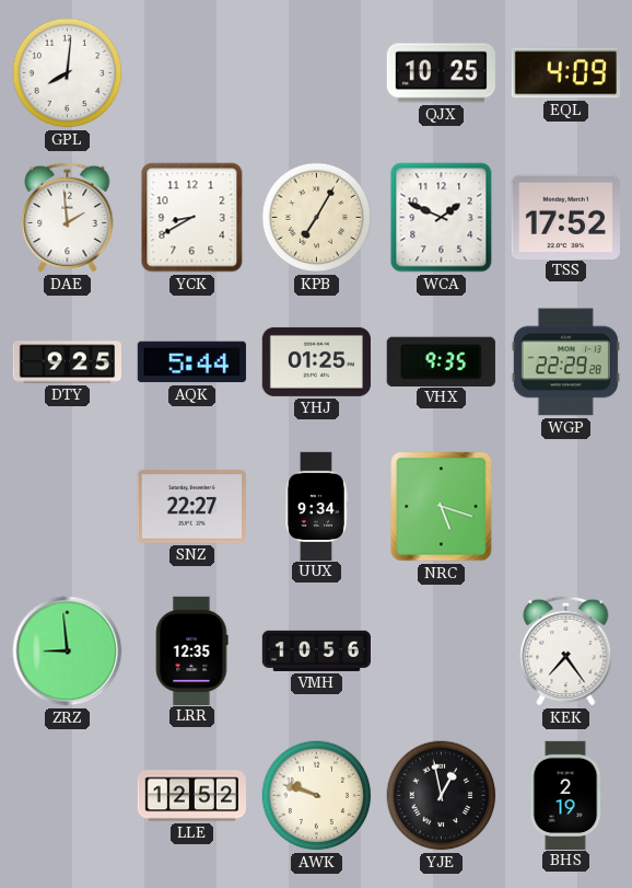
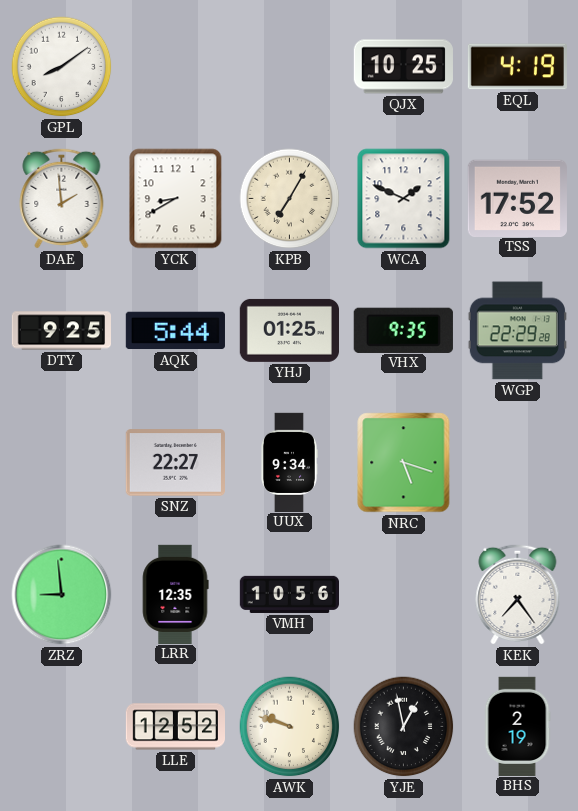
GPL: 8:01 -> 8:09
EQL: 4:09 -> 4:19
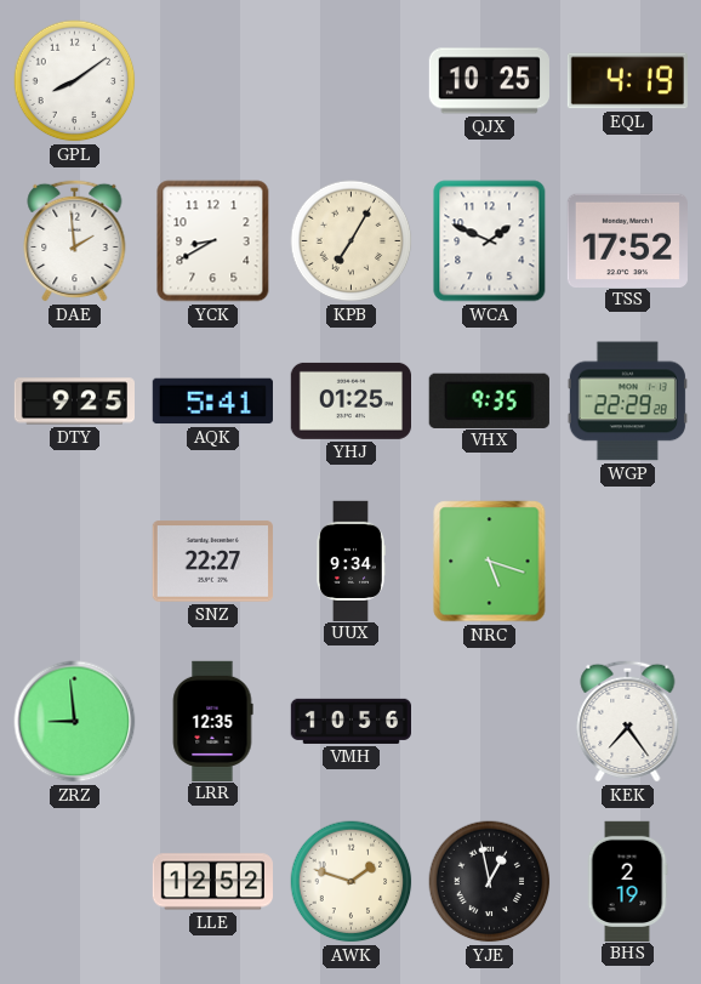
AQK: 5:44 -> 5:41
AWK: 9:48 -> 1:48
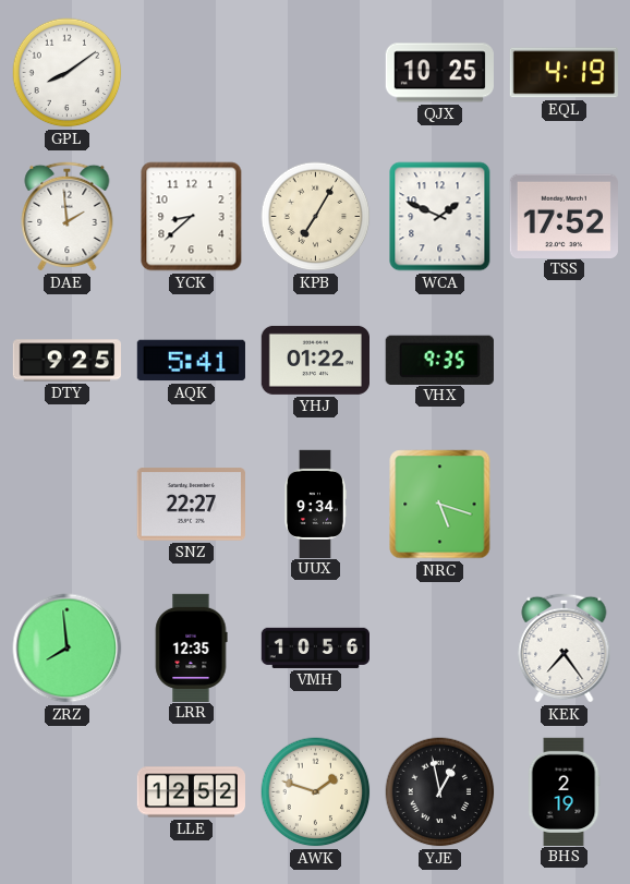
YCK: 8:40 -> 8:38
YHJ: 01:25 -> 01:22
WGP: 22:29 -> none
ZRZ: 8:59 -> 7:59
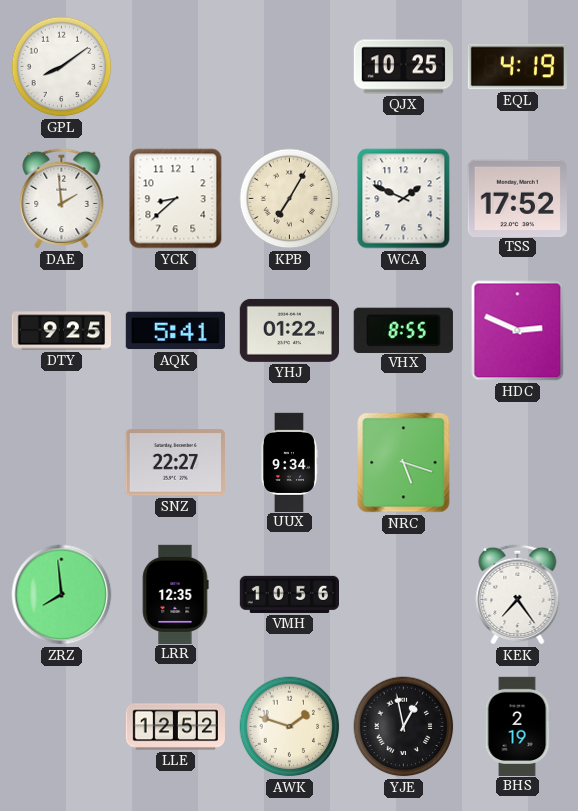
VHX: 9:35 -> 8:55
HDC: none -> 2:49
